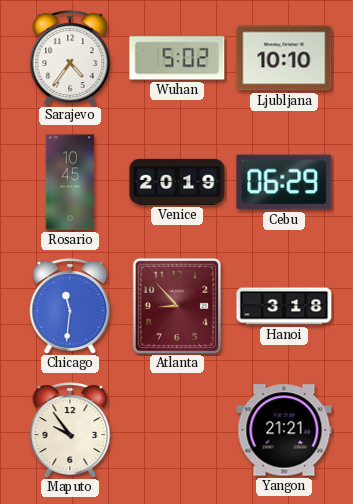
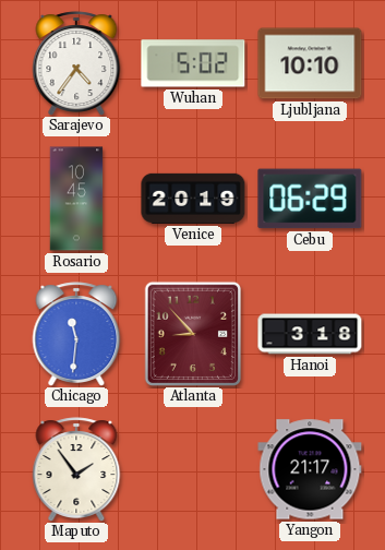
Maputo: 9:54 -> 1:54
Yangon: 21:21 -> 21:17
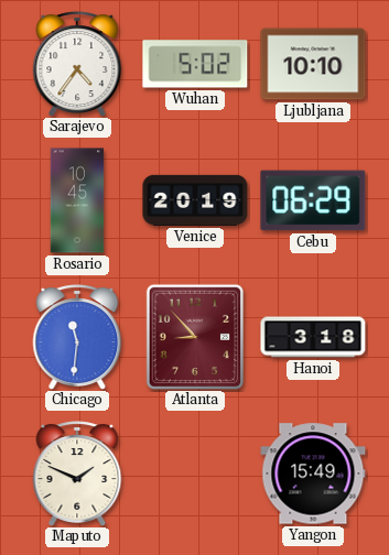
Maputo: 1:54 -> 1:49
Yangon: 21:17 -> 15:49
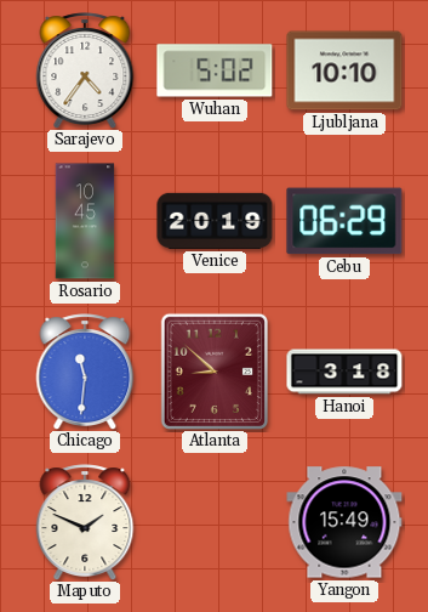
Atlanta: 8:53 -> 8:52
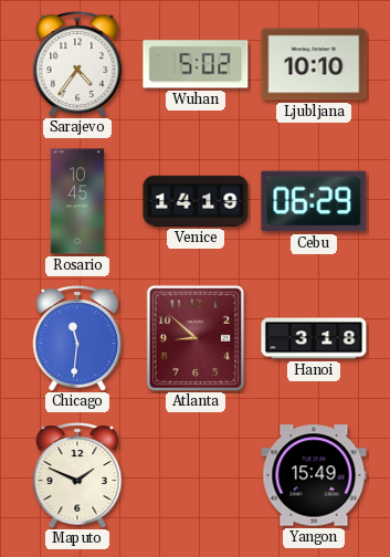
Venice: 20:19 -> 14:19
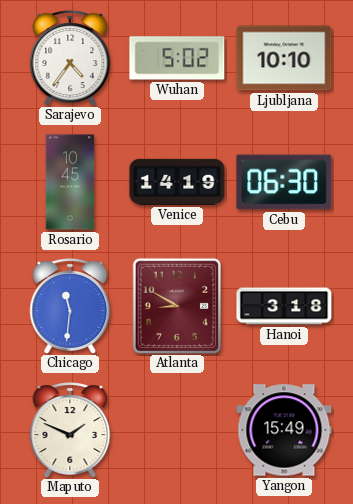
Cebu: 06:29 -> 06:30
Atlanta: 8:52 -> 8:50
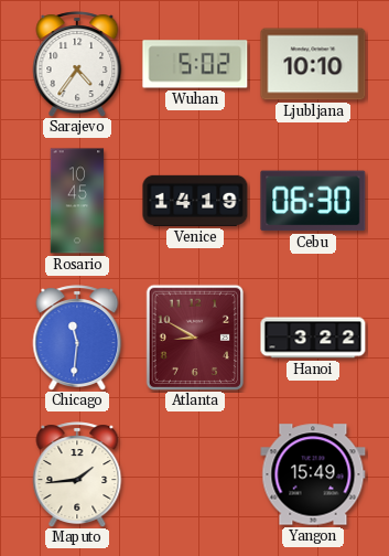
Hanoi: 3:18 -> 3:22
Maputo: 1:49 -> 1:44
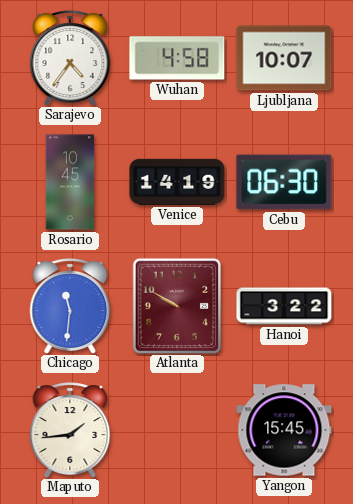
Wuhan: 5:02 -> 4:58
Ljubljana: 10:10 -> 10:07
Atlanta: 8:50 -> 9:50
Yangon: 15:49 -> 15:45
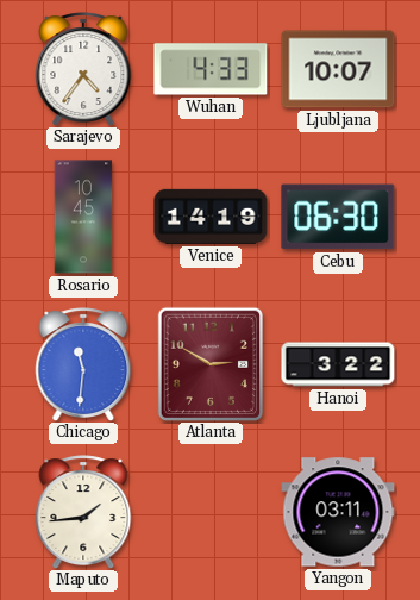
Wuhan: 4:58 -> 4:33
Atlanta: 9:50 -> 2:50
Yangon: 15:45 -> 03:11
